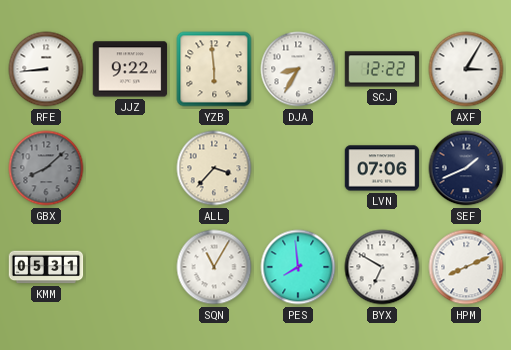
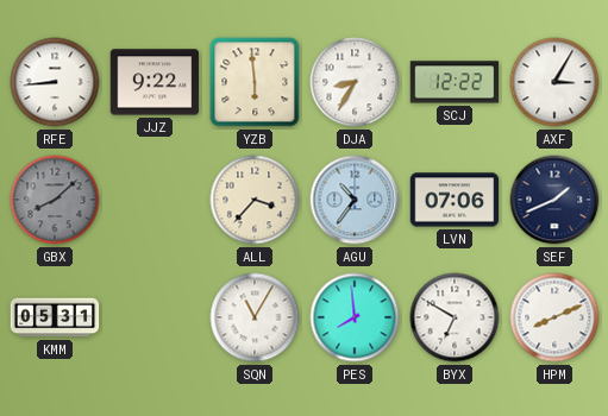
AGU: none -> 10:36
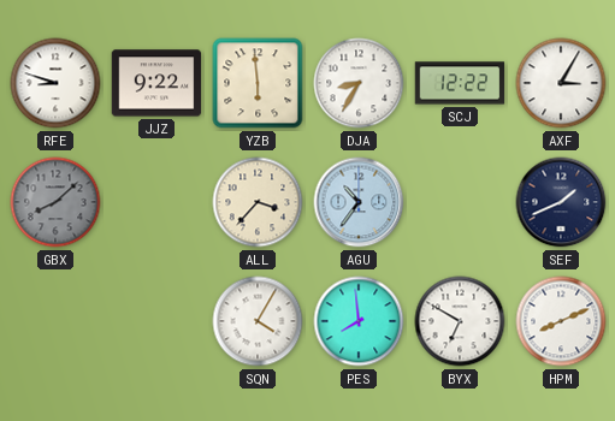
RFE: 8:44 -> 8:48
LVN: 07:06 -> none
KMM: 05:31 -> none
SQN: 11:05 -> 4:05
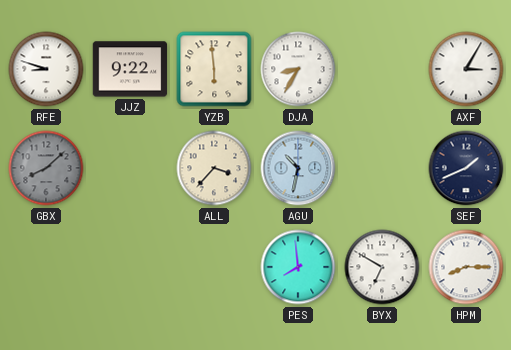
SCJ: 12:22 -> none
AGU: 10:36 -> 10:32
SQN: 4:05 -> none
HPM: 8:11 -> 8:15
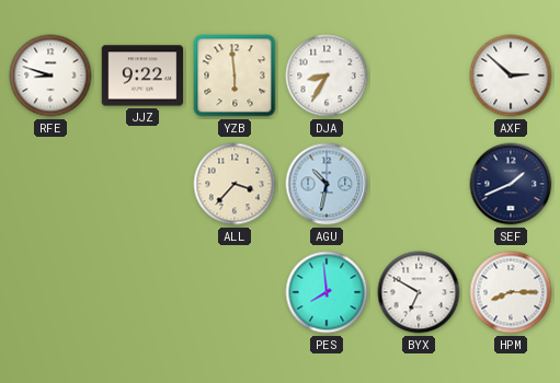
AXF: 3:05 -> 2:52
GBX: 8:08 -> none
